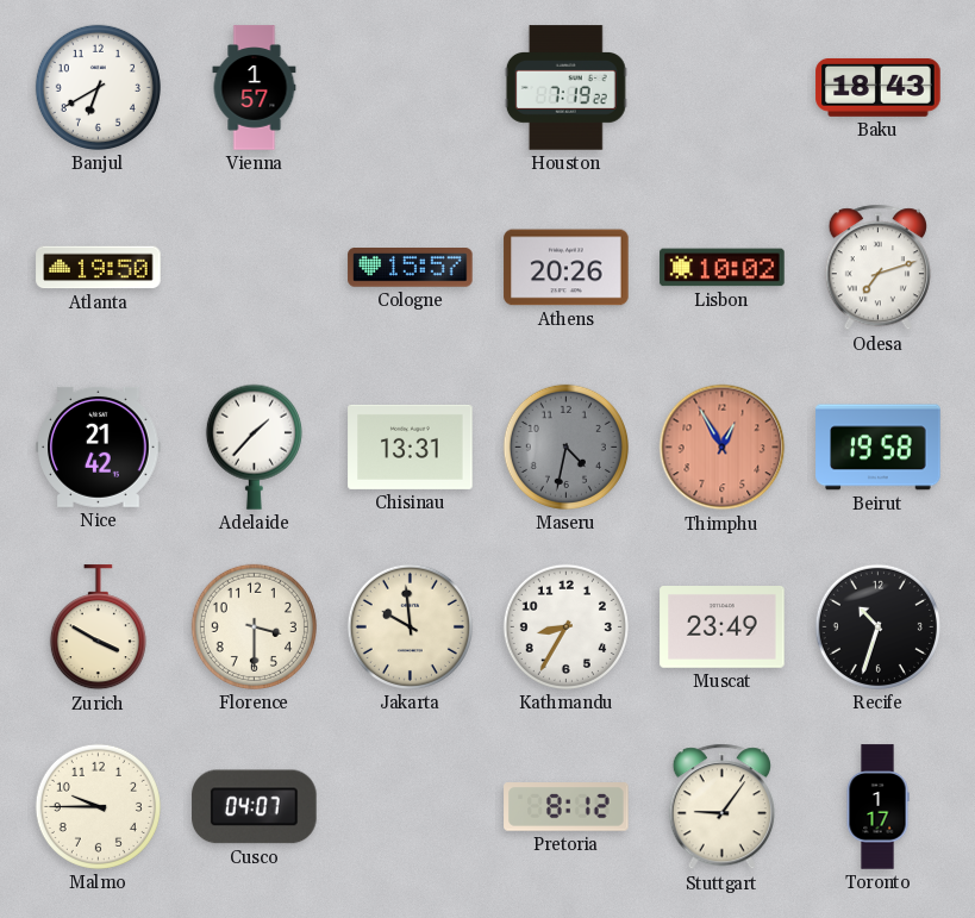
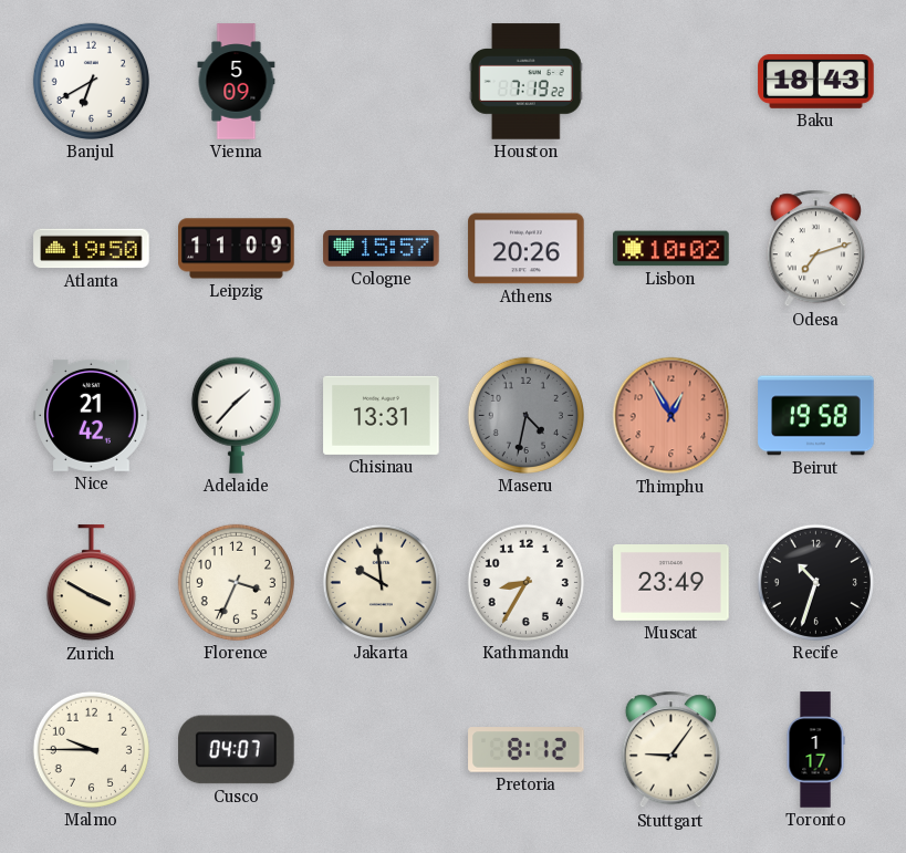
Vienna: 1:57 -> 5:09
Leipzig: none -> 11:09
Florence: 3:30 -> 3:34
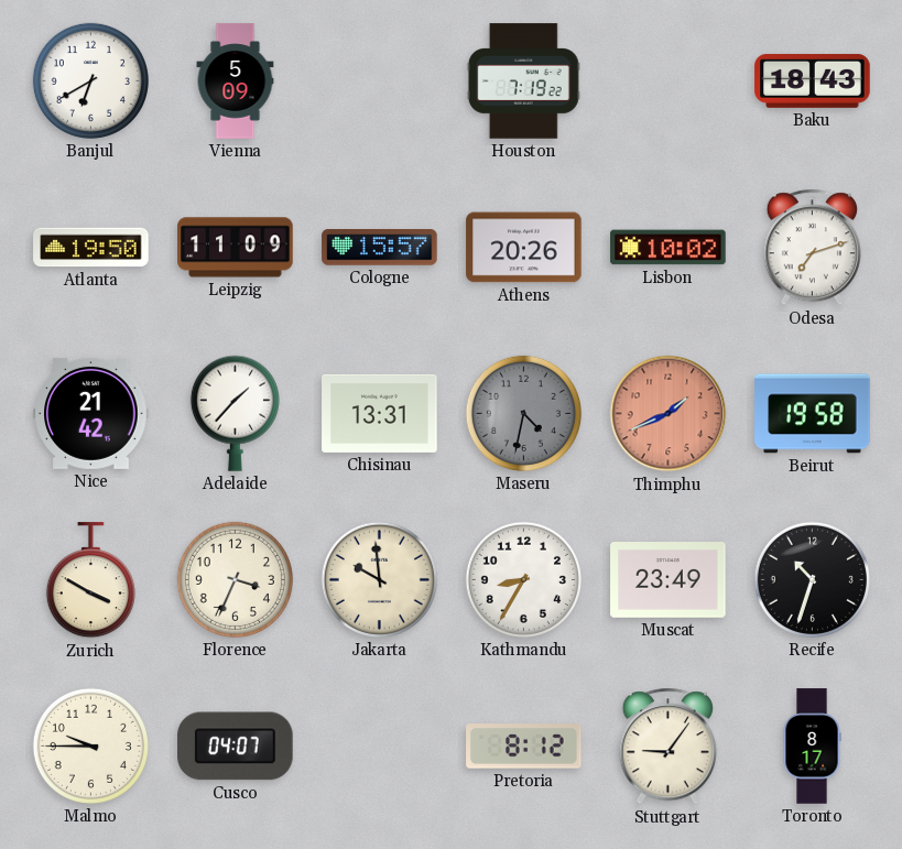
Thimphu: 12:55 -> 1:41
Toronto: 1:17 -> 8:17
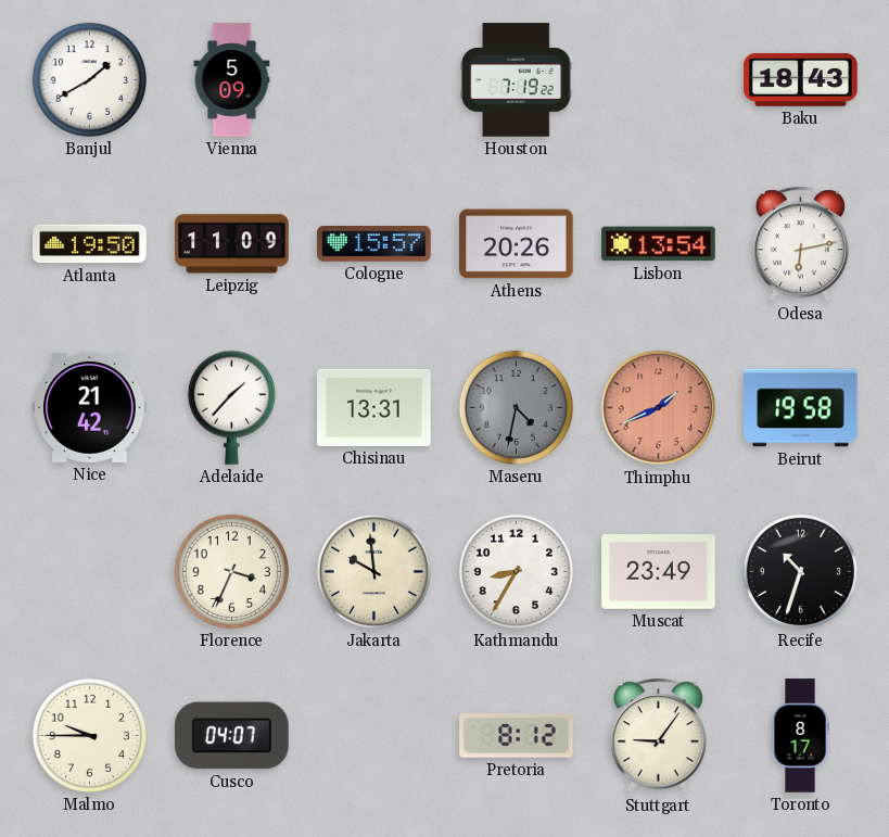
Banjul: 6:40 -> 1:40
Lisbon: 10:02 -> 13:54
Odesa: 7:12 -> 6:13
Zurich: 3:50 -> none
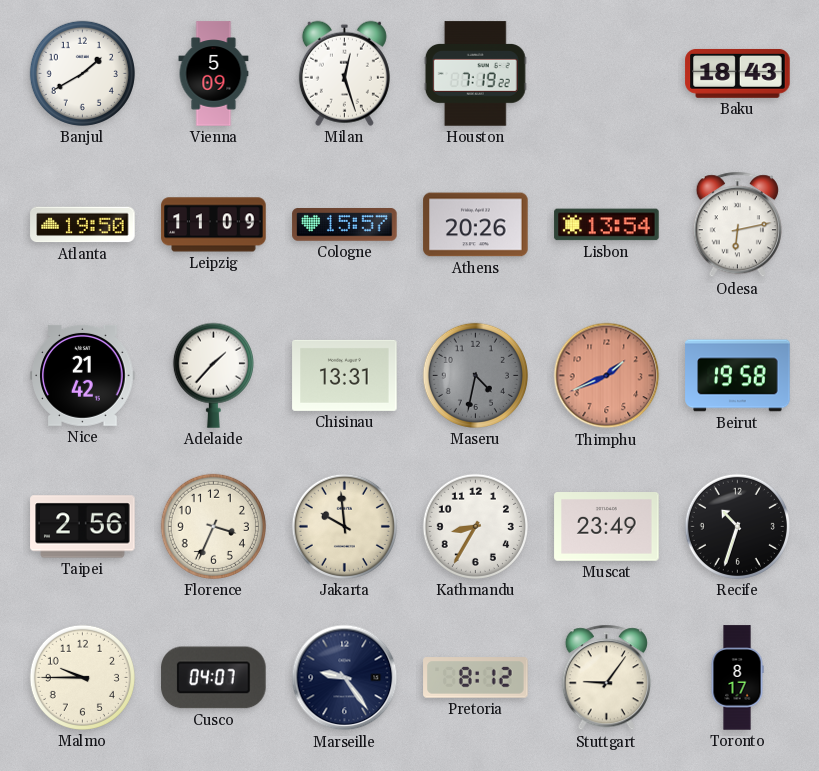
Milan: none -> 12:27
Taipei: none -> 2:56
Marseille: none -> 9:24
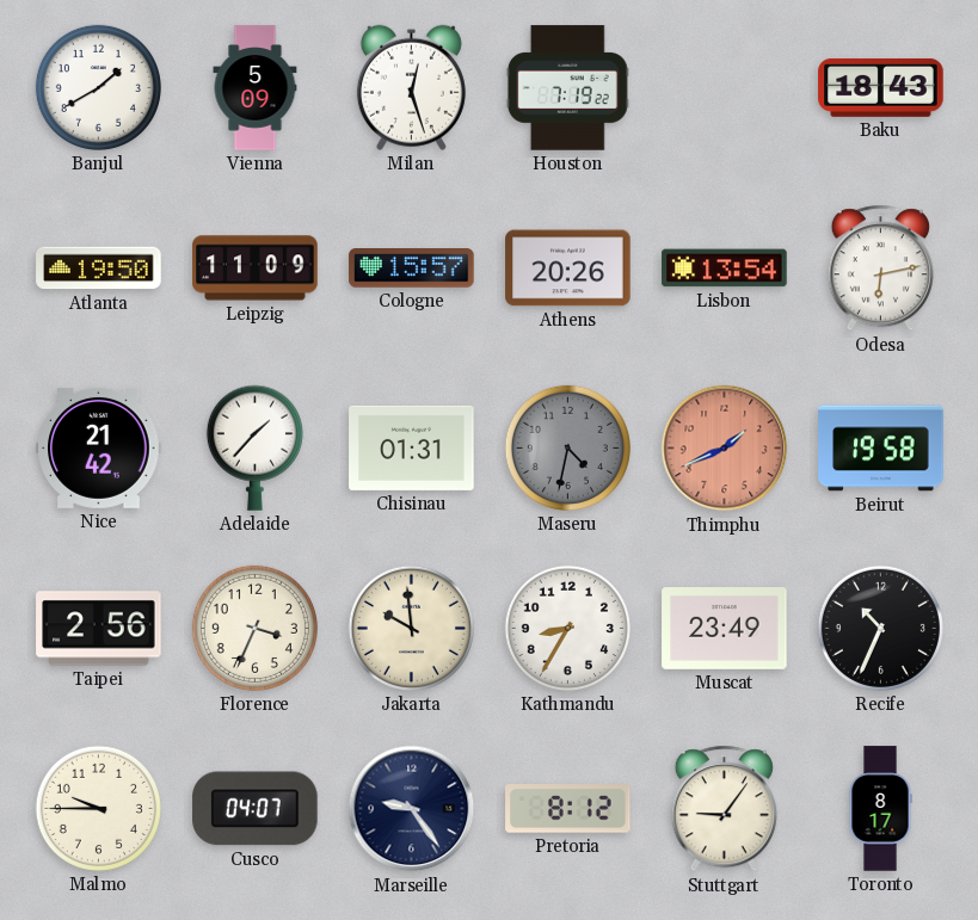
Chisinau: 13:31 -> 01:31
Recife: 10:33 -> 10:34
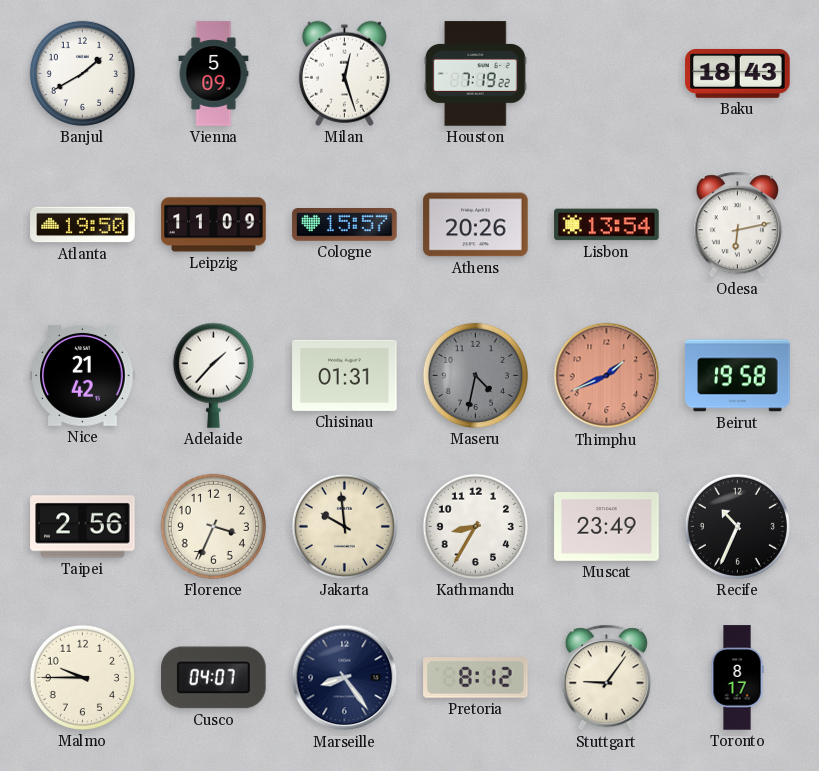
Marseille: 9:24 -> 8:24
